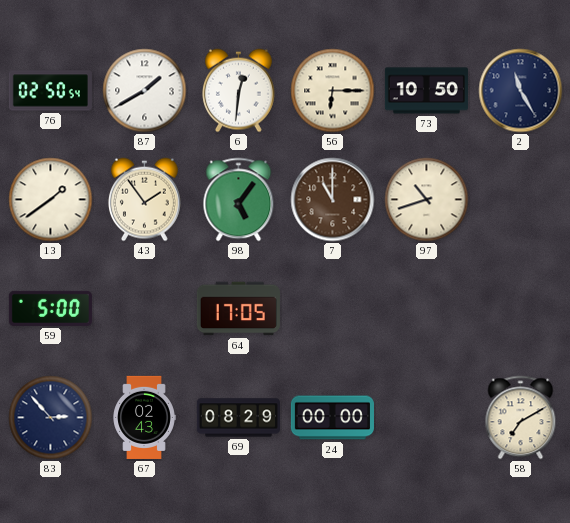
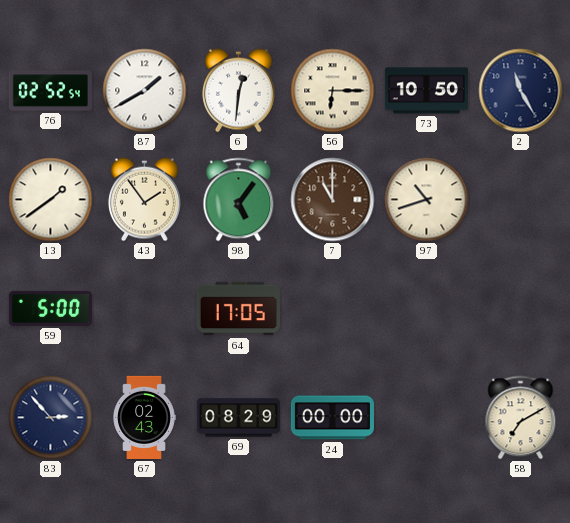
76: 02:50 -> 02:52
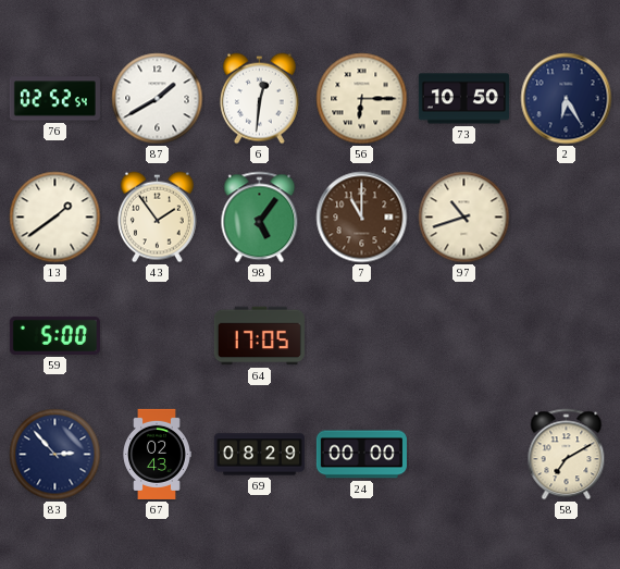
2: 11:25 -> 6:25
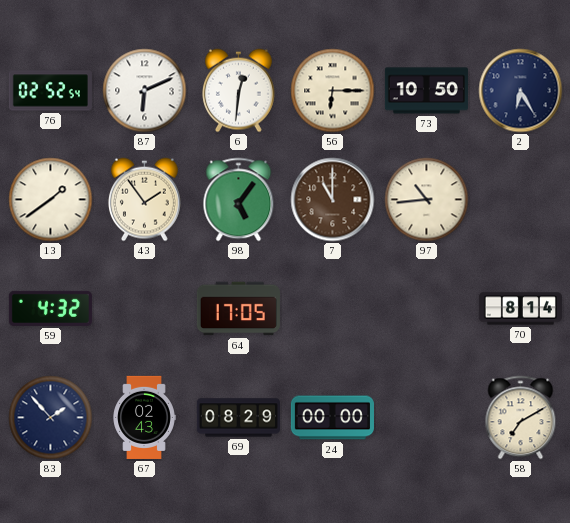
87: 1:40 -> 6:11
97: 10:42 -> 10:44
59: 5:00 -> 4:32
70: none -> 8:14
83: 2:53 -> 1:53
